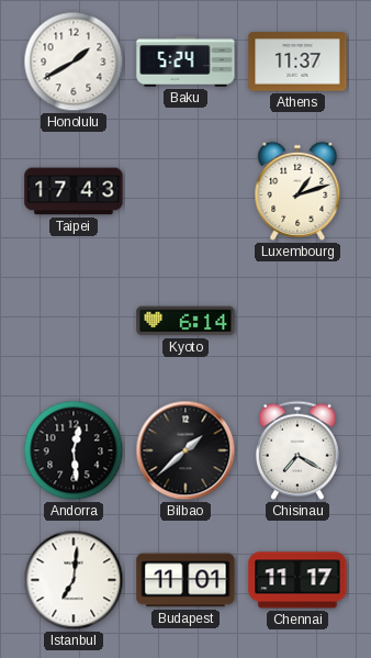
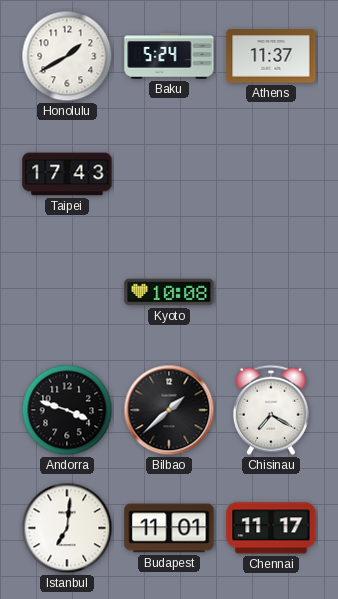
Luxembourg: 1:12 -> none
Kyoto: 6:14 -> 10:08
Andorra: 12:29 -> 3:48
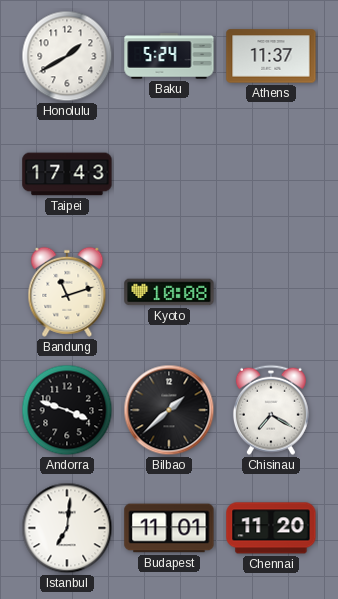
Bandung: none -> 11:12
Chennai: 11:17 -> 11:20
